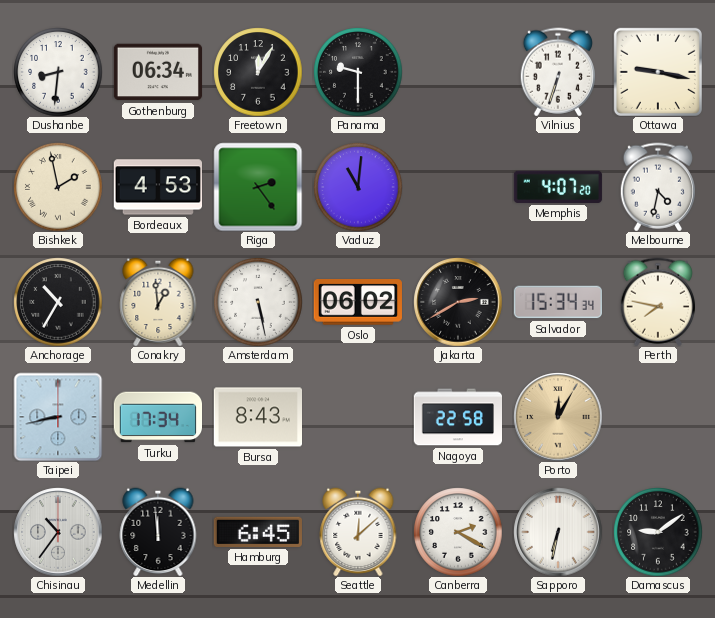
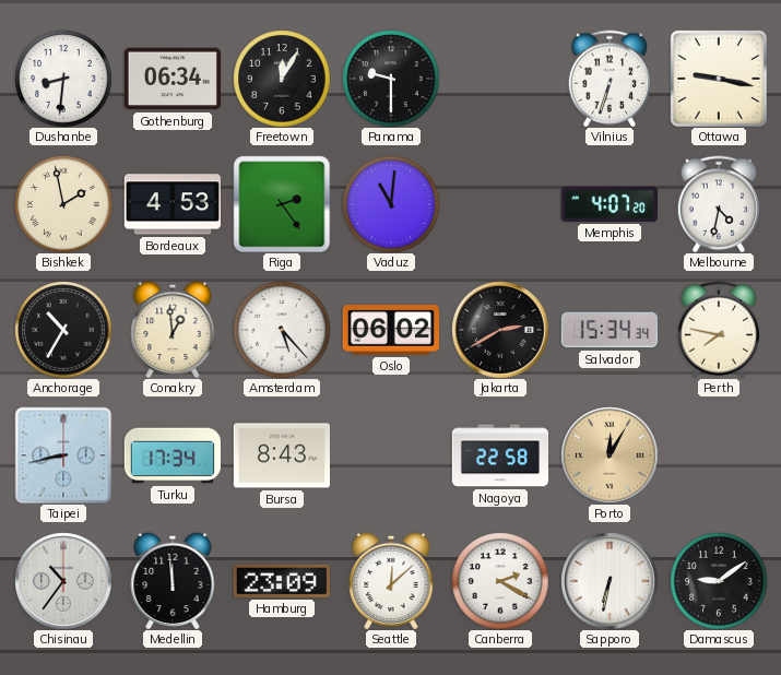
Amsterdam: 5:28 -> 5:23
Hamburg: 6:45 -> 23:09
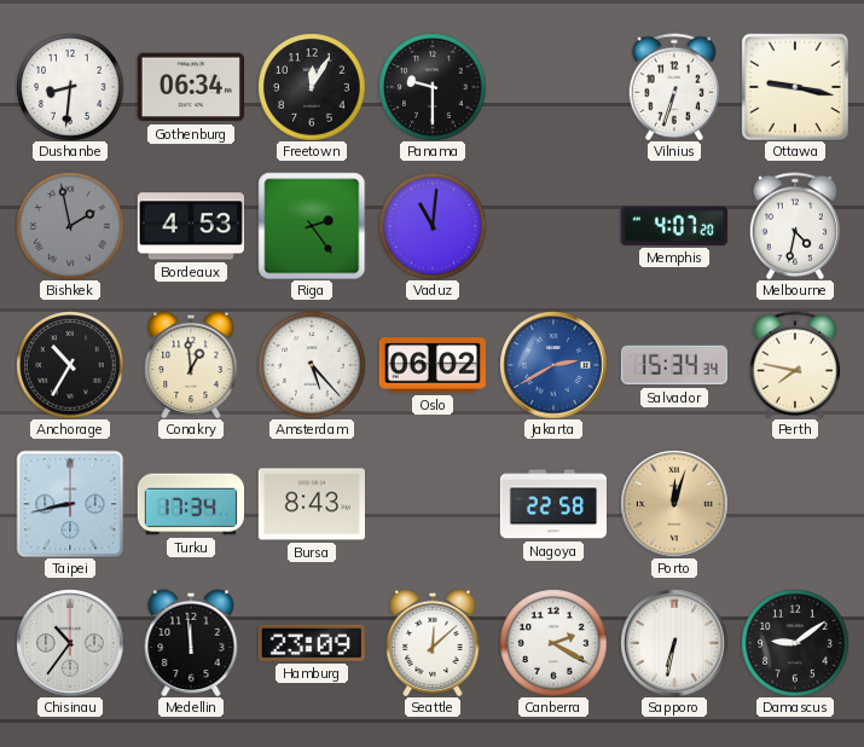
Bishkek dial: cream -> grey
Jakarta dial: black -> blue
Porto: 12:05 -> 12:03
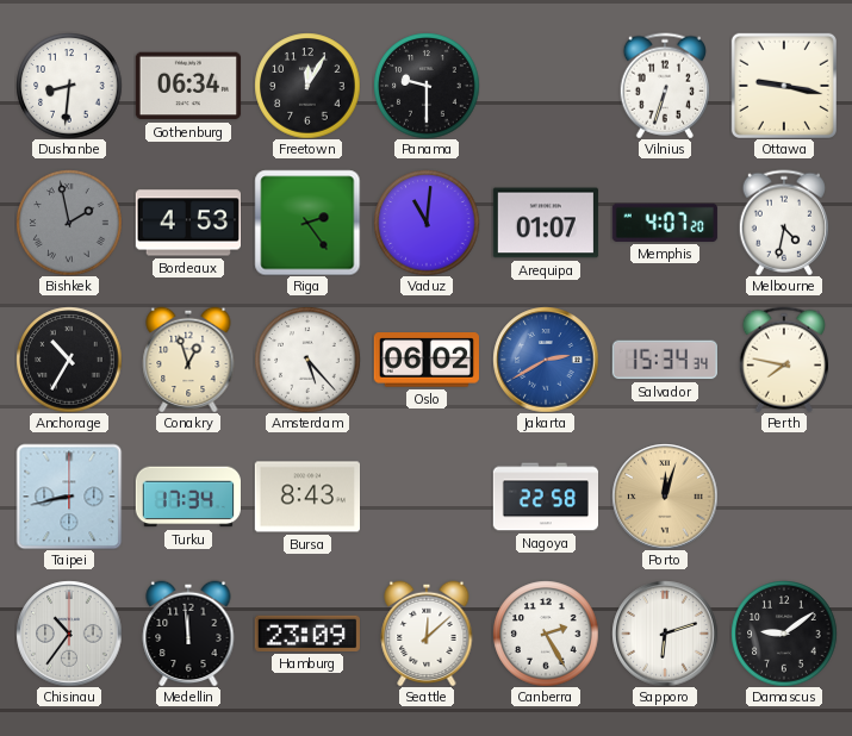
Arequipa: none -> 01:07
Conakry: 12:59 -> 12:57
Canberra: 2:20 -> 2:25
Sapporo: 6:32 -> 6:12
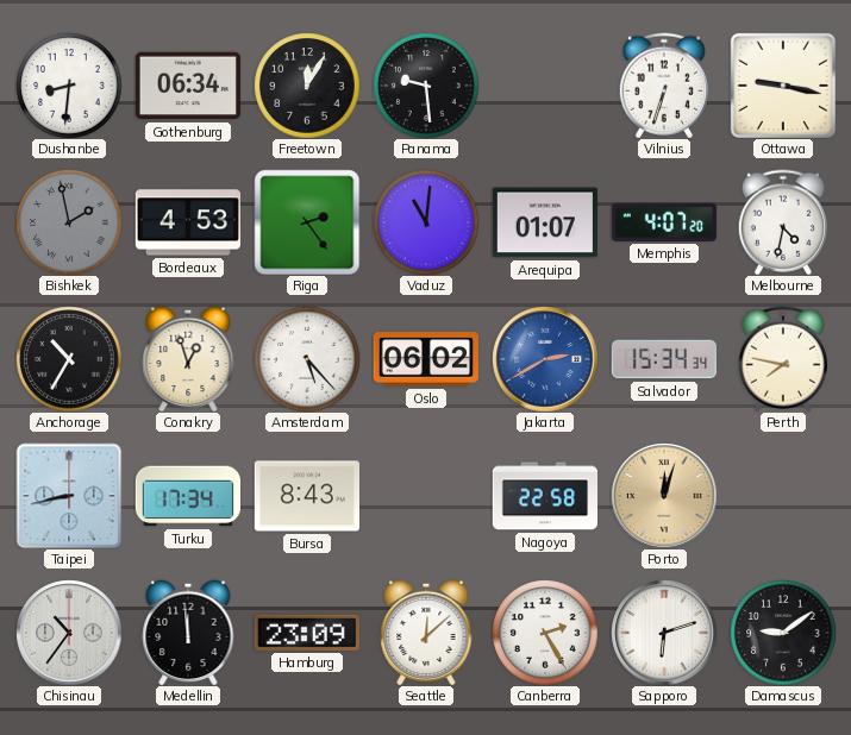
Panama: 9:30 -> 9:29
